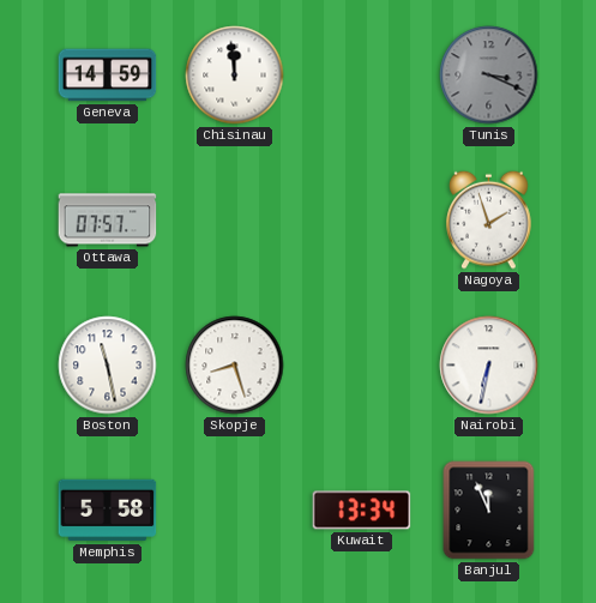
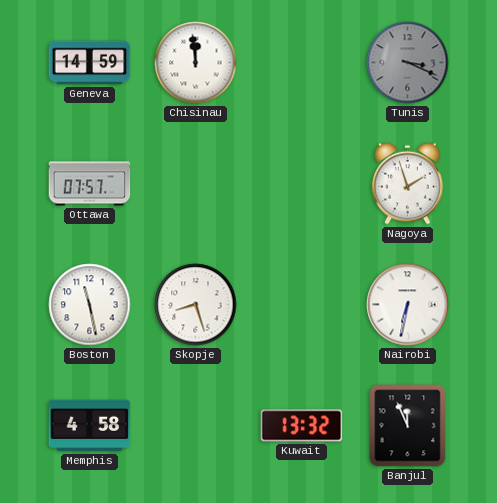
Memphis: 5:58 -> 4:58
Kuwait: 13:34 -> 13:32
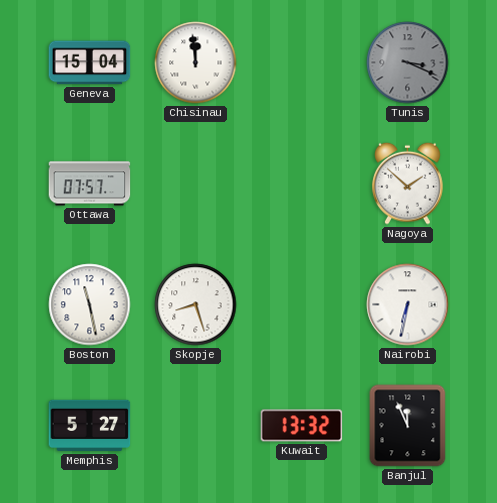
Geneva: 14:59 -> 15:04
Nagoya: 1:57 -> 1:52
Memphis: 4:58 -> 5:27
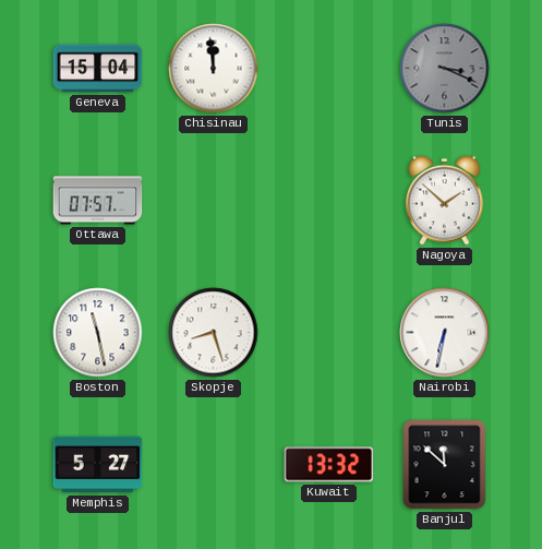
Banjul: 11:56 -> 11:52
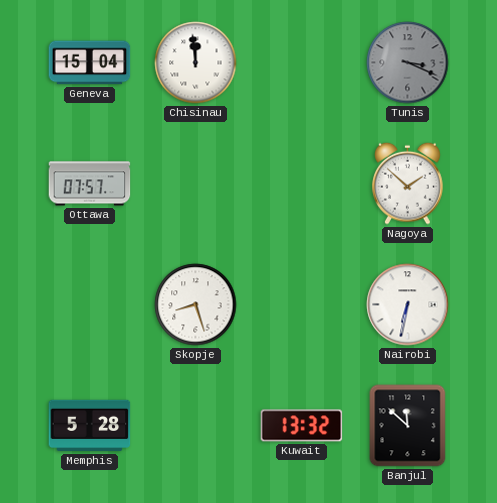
Boston: 11:28 -> none
Memphis: 5:27 -> 5:28
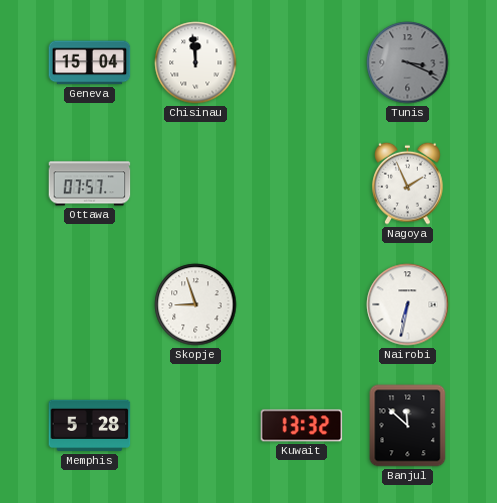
Nagoya: 1:52 -> 1:56
Skopje: 8:27 -> 8:57
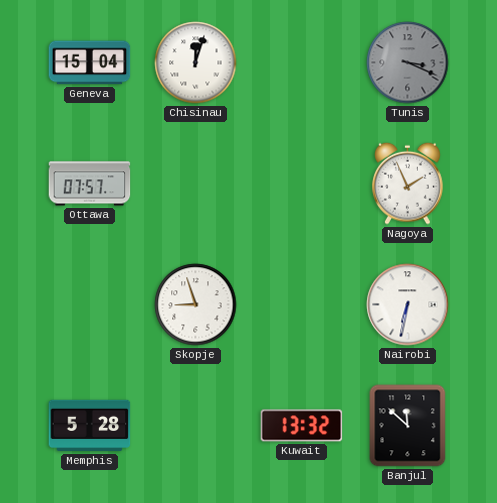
Chisinau: 11:59 -> 12:03
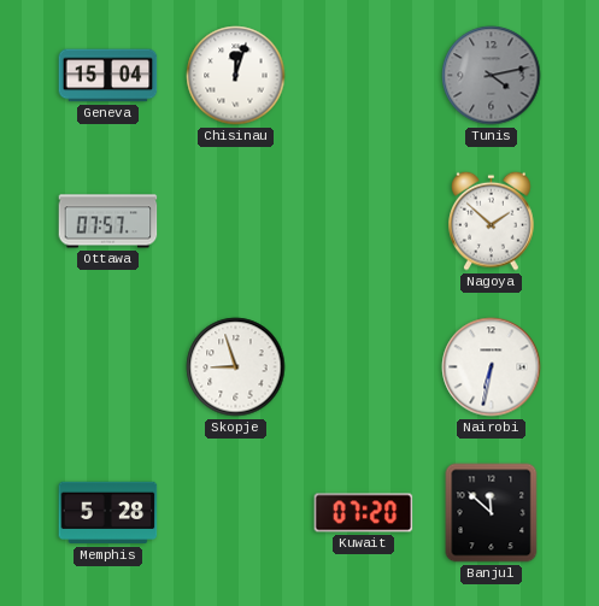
Tunis: 3:19 -> 4:13
Nagoya: 1:56 -> 1:52
Kuwait: 13:32 -> 07:20
